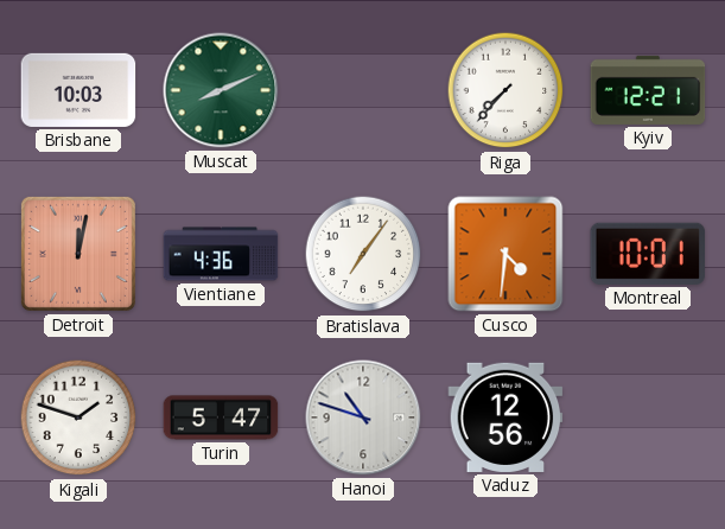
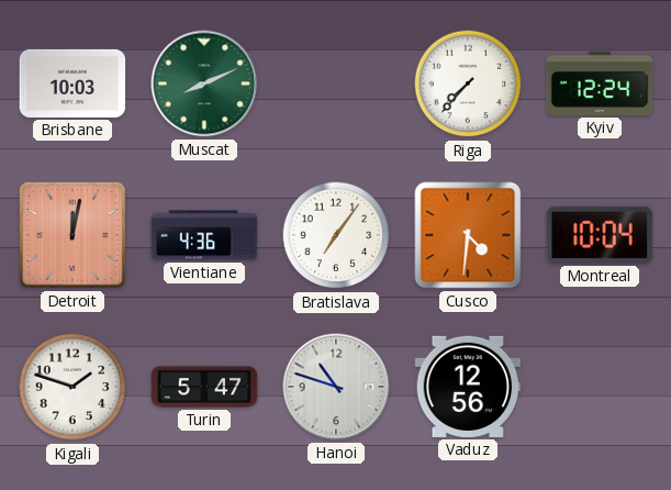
Kyiv: 12:21 -> 12:24
Montreal: 10:01 -> 10:04
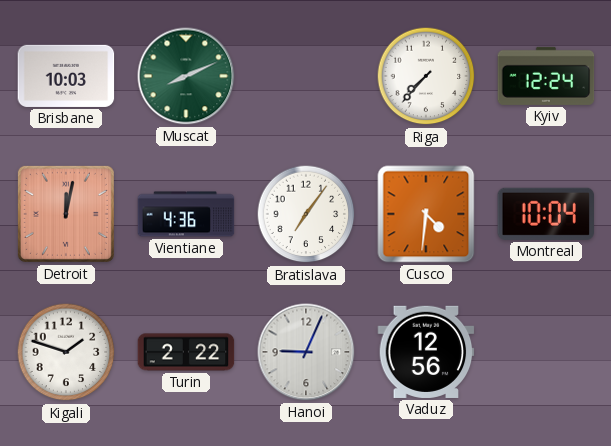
Turin: 5:47 -> 2:22
Hanoi: 10:48 -> 9:04
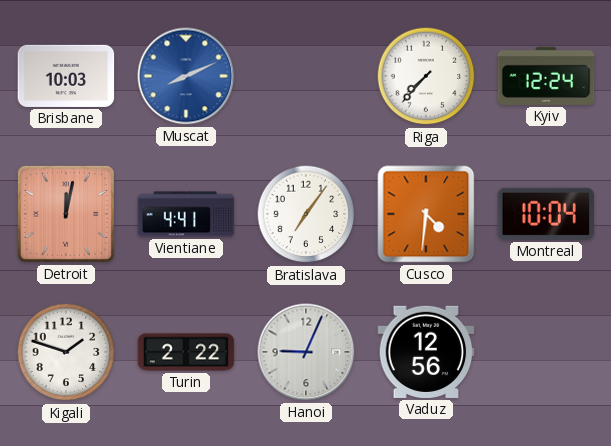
Muscat dial: green -> blue
Vientiane: 4:36 -> 4:41
